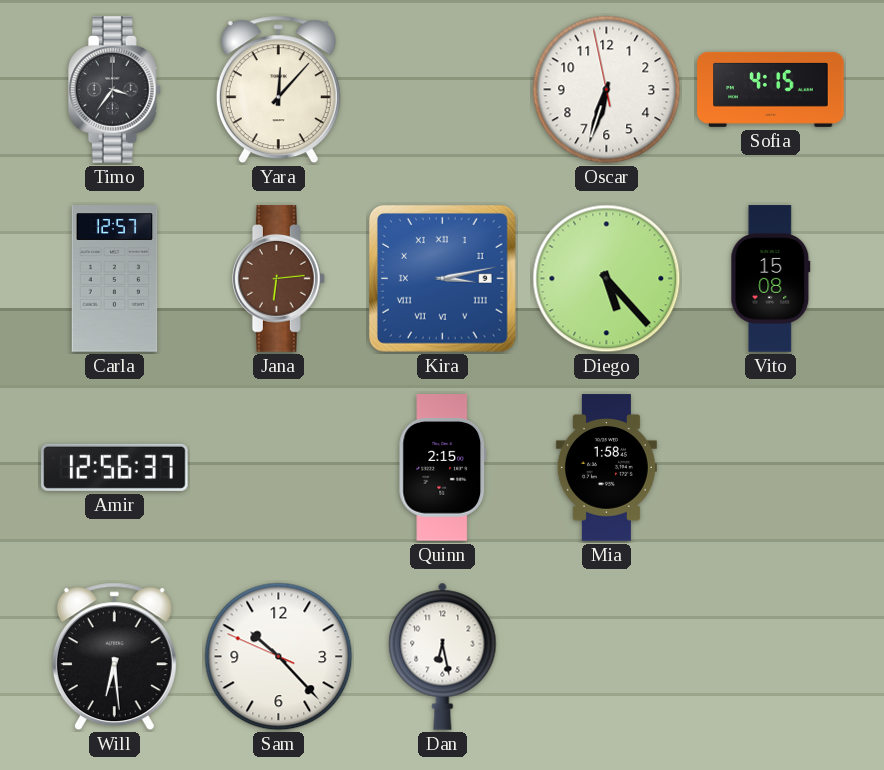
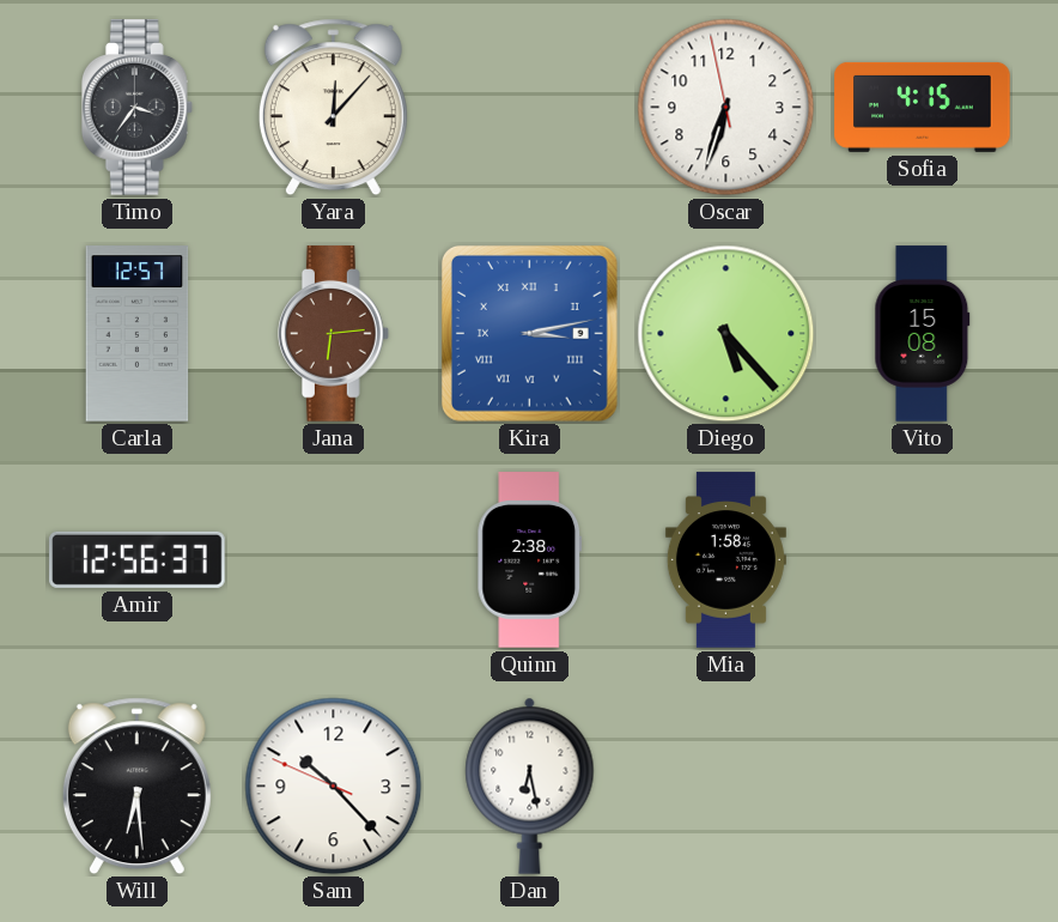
Quinn: 2:15 -> 2:38
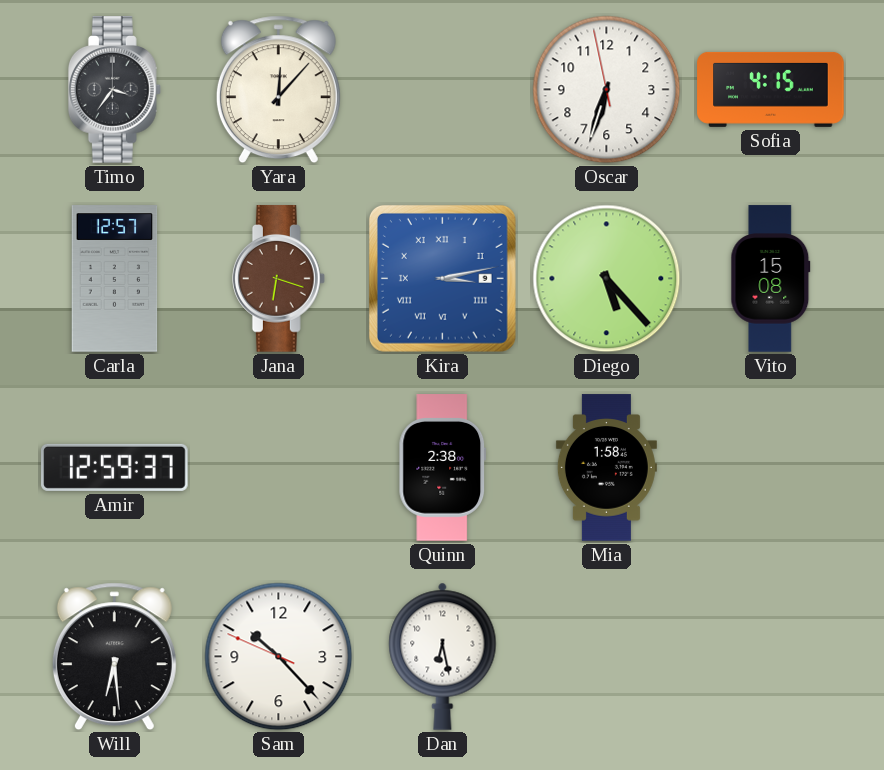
Jana: 6:14 -> 6:18
Amir: 12:56 -> 12:59
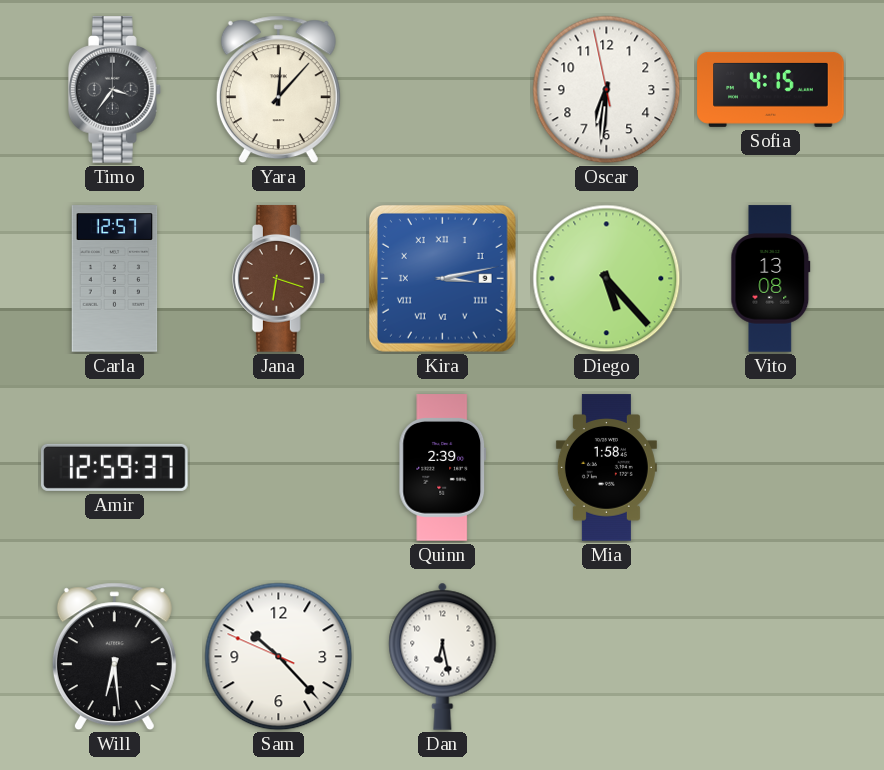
Oscar: 6:32 -> 6:30
Vito: 15:08 -> 13:08
Quinn: 2:38 -> 2:39
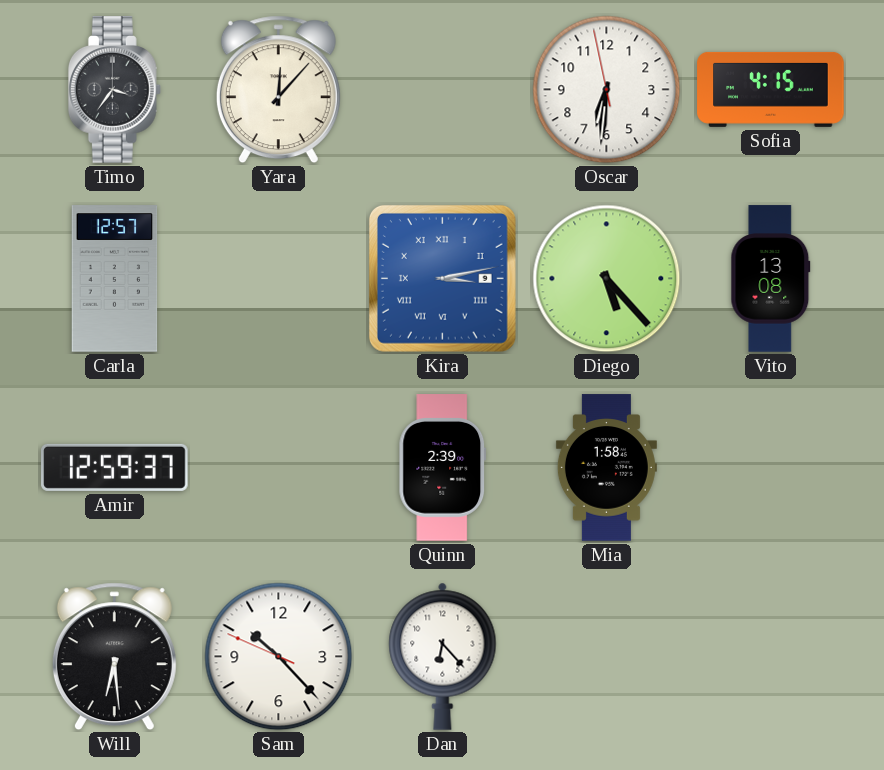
Jana: 6:18 -> none
Dan: 6:28 -> 6:23
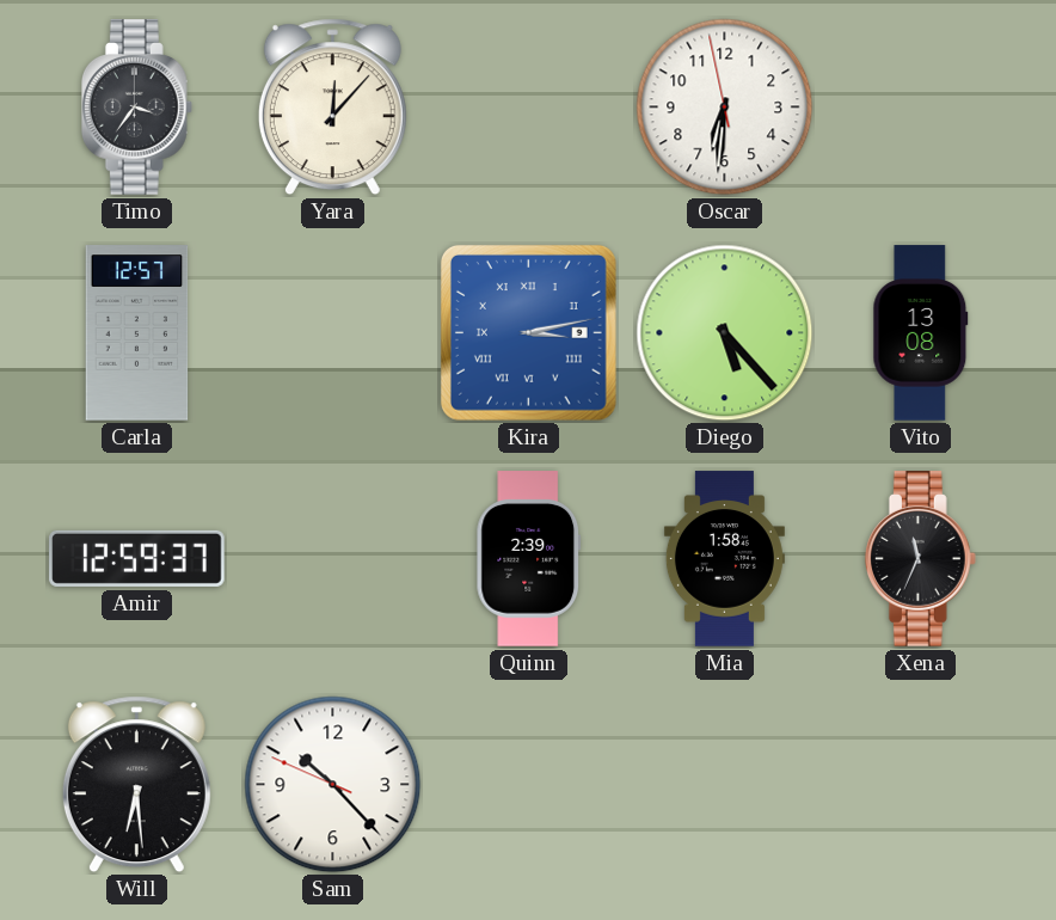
Sofia: 4:15 -> none
Xena: none -> 11:34
Dan: 6:23 -> none
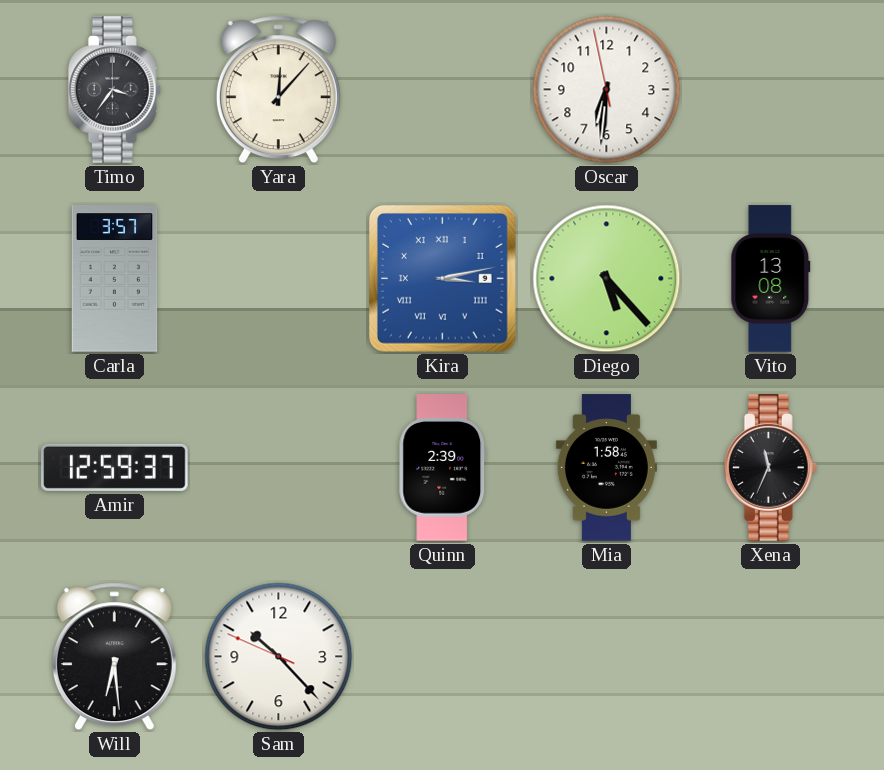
Carla: 12:57 -> 3:57
